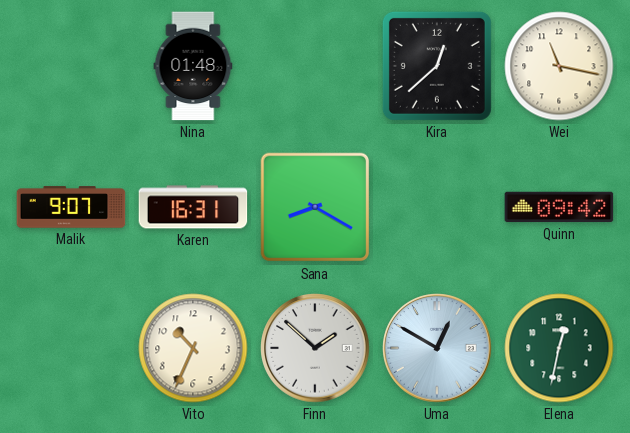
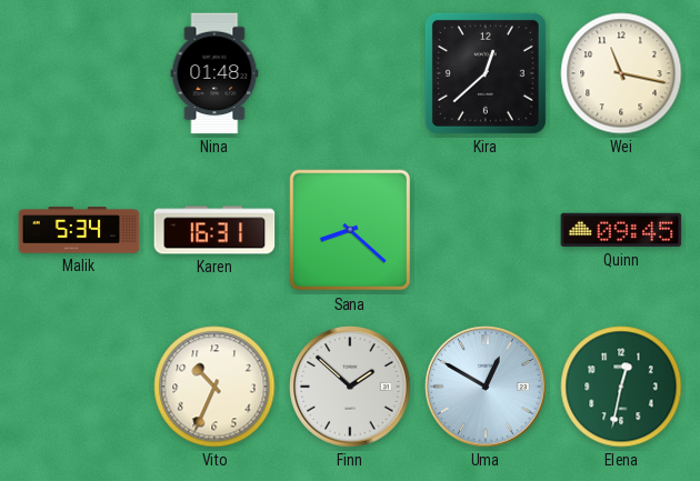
Malik: 9:07 -> 5:34
Sana: 8:20 -> 8:22
Quinn: 09:42 -> 09:45
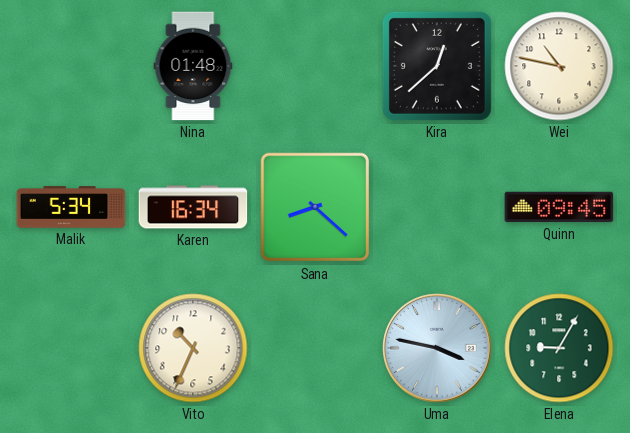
Wei: 11:17 -> 10:47
Karen: 16:31 -> 16:34
Finn: 1:52 -> none
Uma: 12:50 -> 3:47
Elena: 12:32 -> 9:05
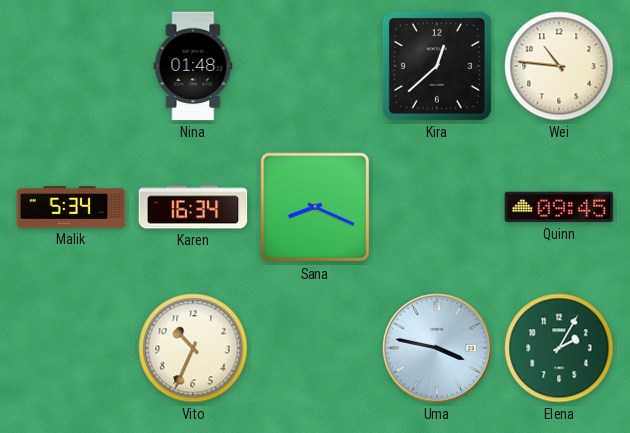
Wei: 10:47 -> 10:46
Sana: 8:22 -> 8:19
Elena: 9:05 -> 2:05
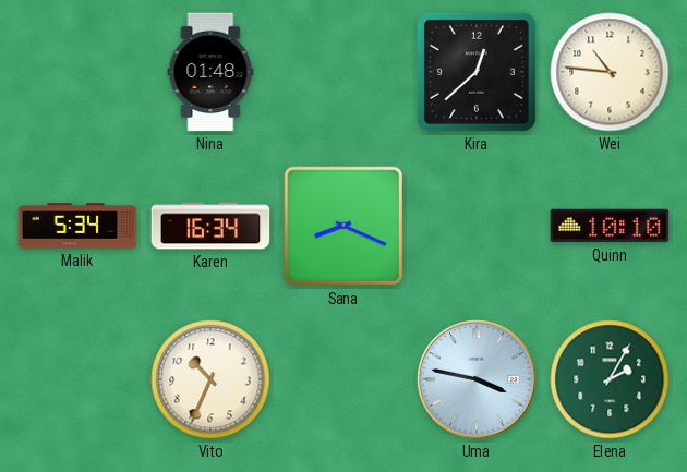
Quinn: 09:45 -> 10:10
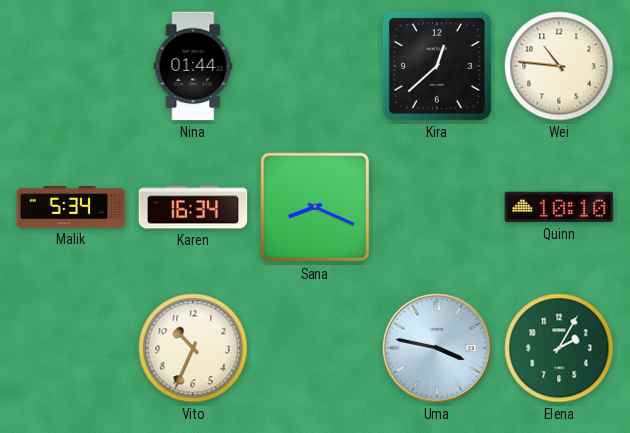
Nina: 01:48 -> 01:44
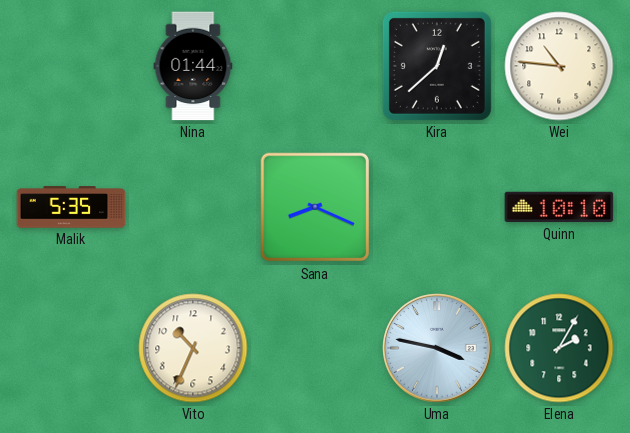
Malik: 5:34 -> 5:35
Karen: 16:34 -> none
